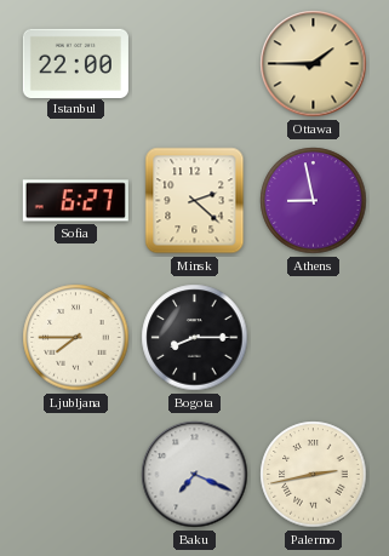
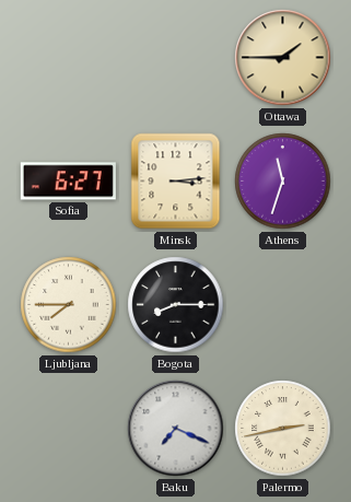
Istanbul: 22:00 -> none
Minsk: 2:22 -> 3:14
Athens: 8:58 -> 11:33
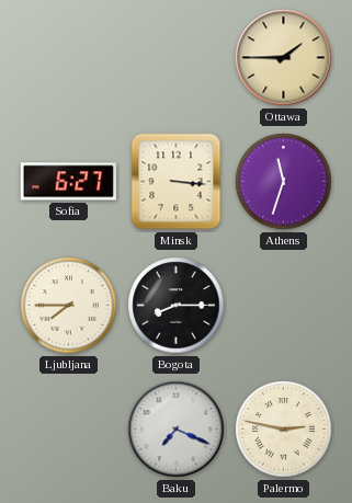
Minsk: 3:14 -> 3:16
Palermo: 2:43 -> 2:47
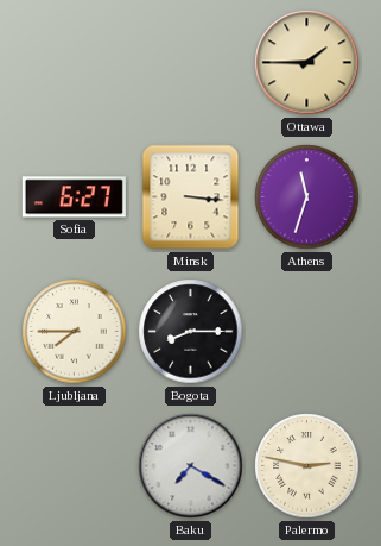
Baku: 7:19 -> 7:20
